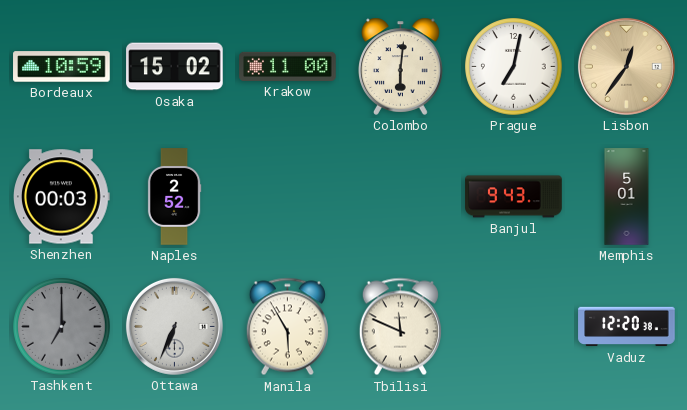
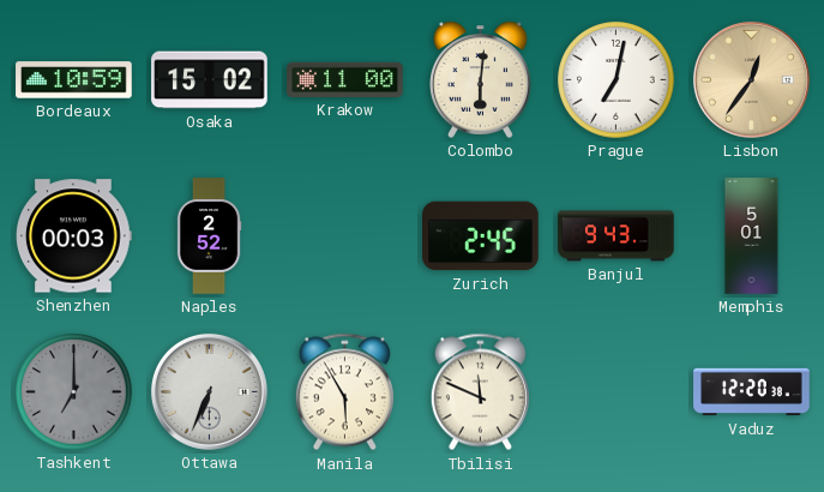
Zurich: none -> 2:45
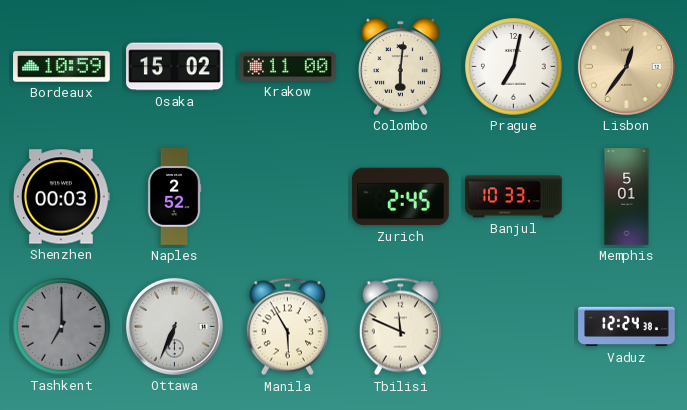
Banjul: 9:43 -> 10:33
Vaduz: 12:20 -> 12:24
